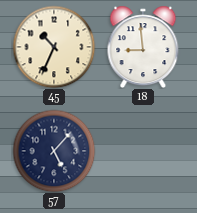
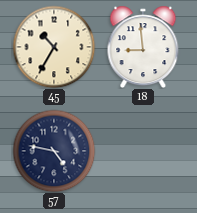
45: 10:34 -> 10:35
57: 5:07 -> 4:47
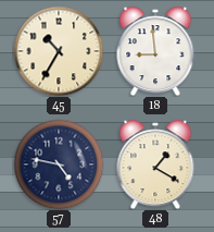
48: none -> 1:20
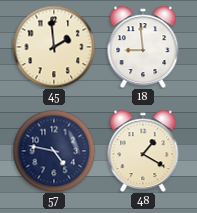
45: 10:35 -> 1:59
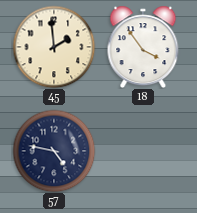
18: 8:59 -> 3:54
48: 1:20 -> none
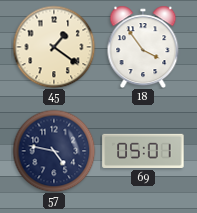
45: 1:59 -> 1:21
69: none -> 05:01
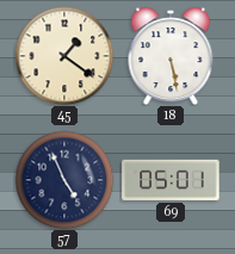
18: 3:54 -> 5:28
57: 4:47 -> 4:56
